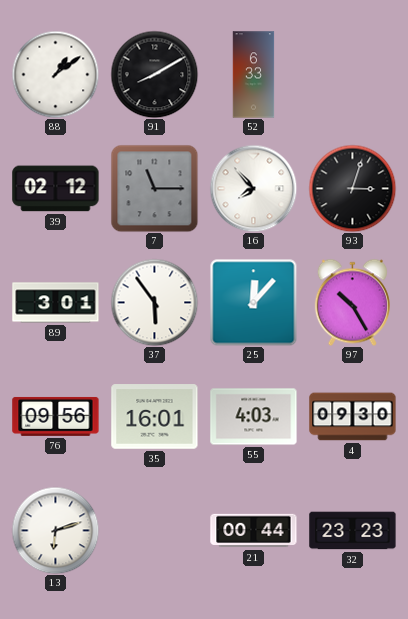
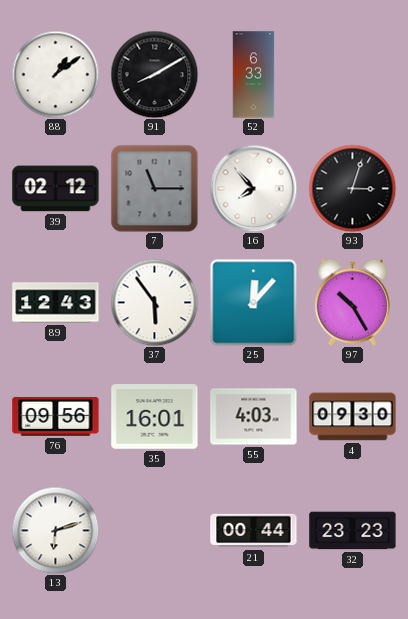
89: 3:01 -> 12:43
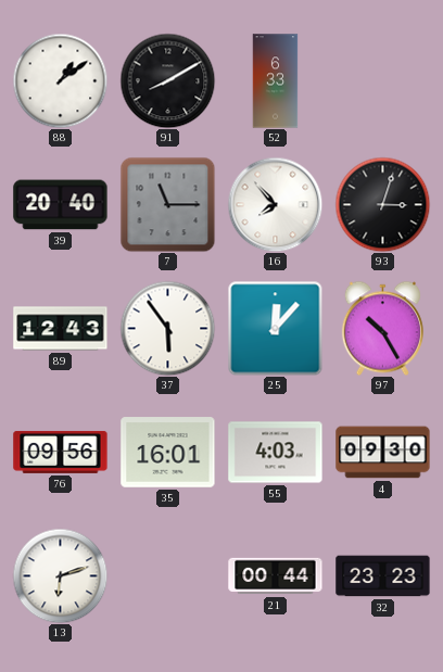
39: 02:12 -> 20:40
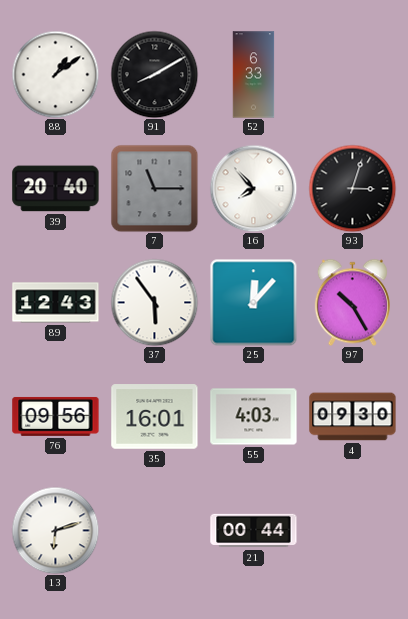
32: 23:23 -> none
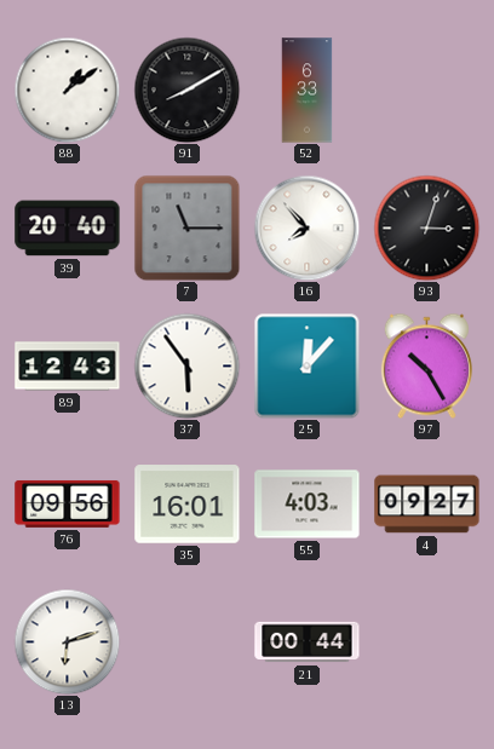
4: 09:30 -> 09:27
